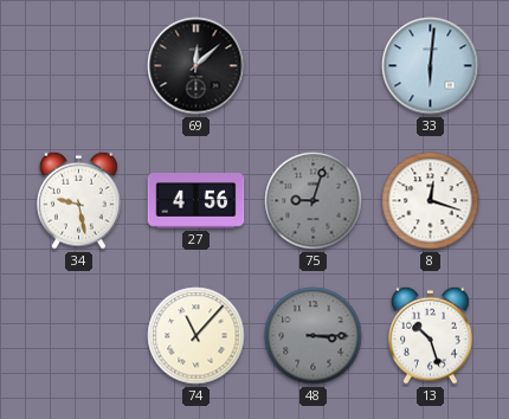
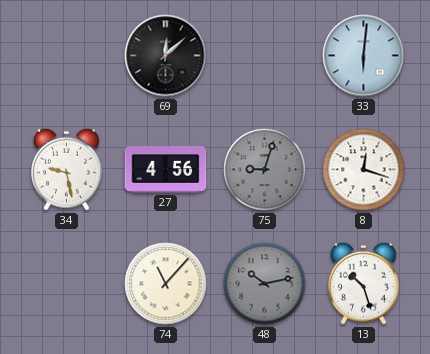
48: 3:15 -> 10:13
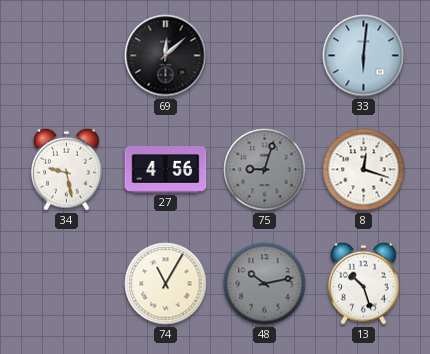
74: 11:07 -> 11:05
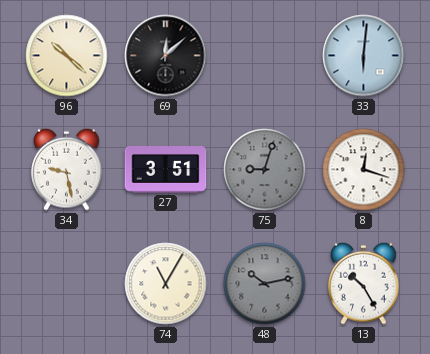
96: none -> 10:22
27: 4:56 -> 3:51
13: 10:27 -> 10:25
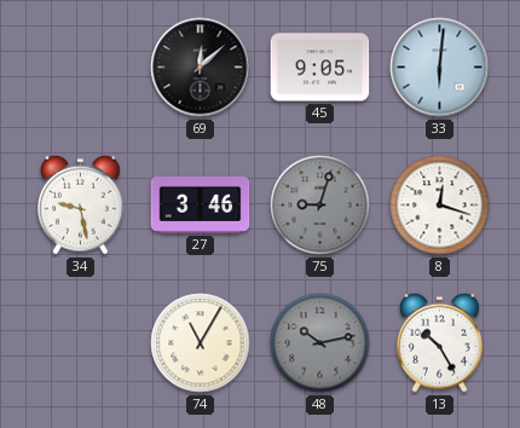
96: 10:22 -> none
45: none -> 9:05
27: 3:51 -> 3:46
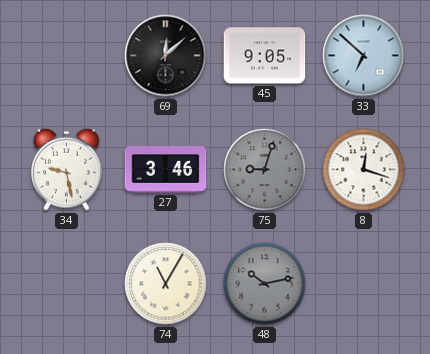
33: 6:01 -> 6:52
13: 10:25 -> none
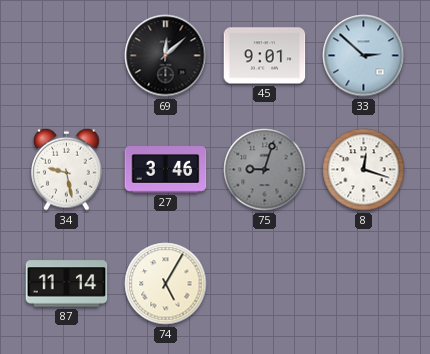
45: 9:05 -> 9:01
33: 6:52 -> 2:52
87: none -> 11:14
74: 11:05 -> 5:05
48: 10:13 -> none
